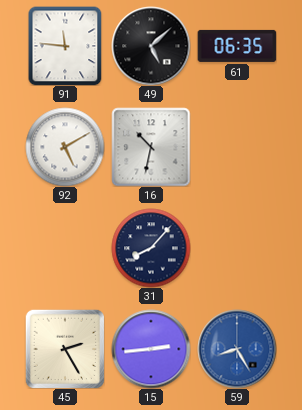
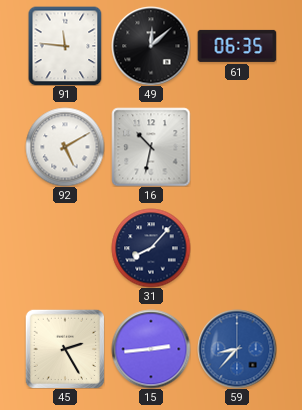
49: 5:08 -> 12:08
59: 8:25 -> 8:37
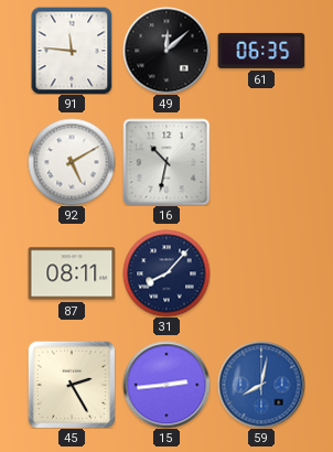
87: none -> 08:11
59: 8:37 -> 8:02
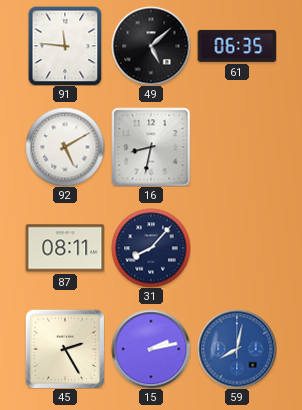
49: 12:08 -> 5:08
16: 10:32 -> 8:32
15: 2:44 -> 2:13
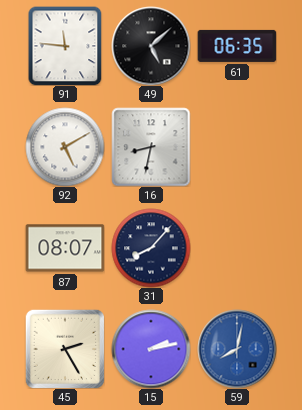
87: 08:11 -> 08:07
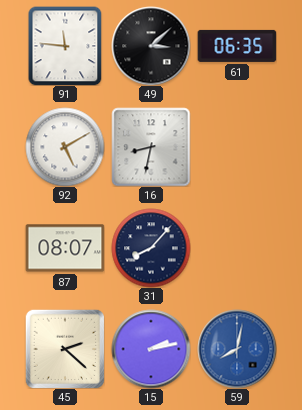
49: 5:08 -> 3:08
45: 2:25 -> 2:22
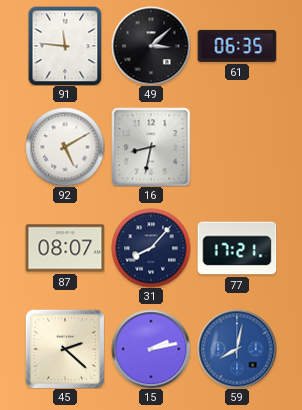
77: none -> 17:21
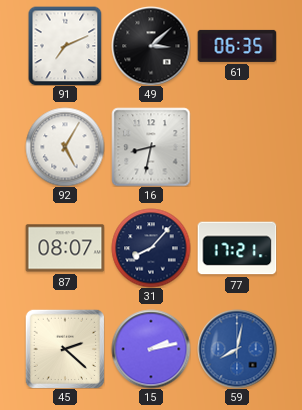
91: 11:46 -> 7:11
92: 5:10 -> 5:05
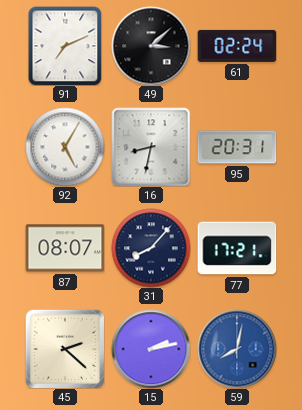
61: 06:35 -> 02:24
95: none -> 20:31
